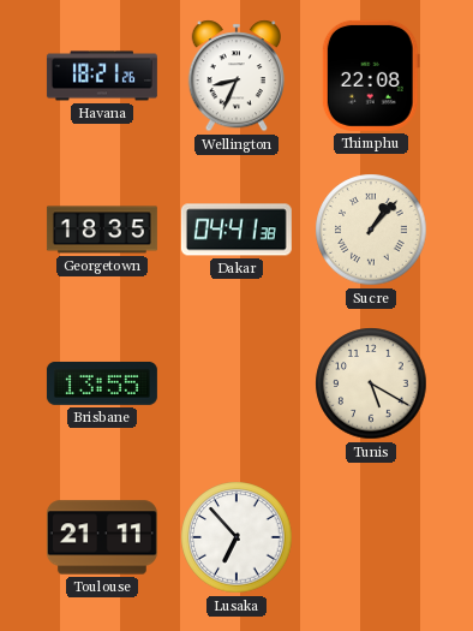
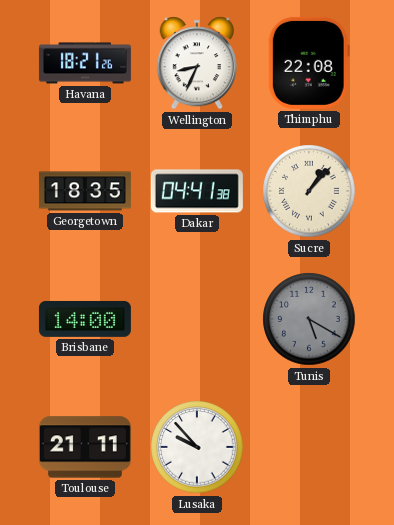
Brisbane: 13:55 -> 14:00
Tunis dial: cream -> grey
Lusaka: 6:53 -> 9:53
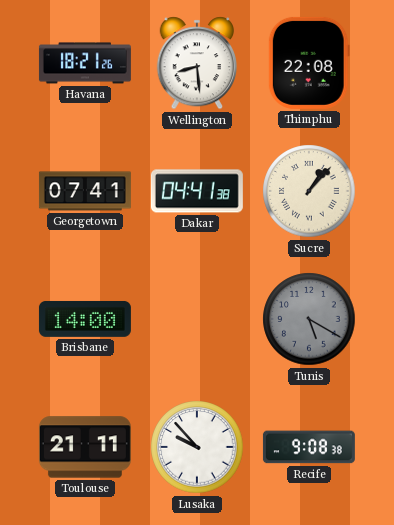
Wellington: 8:34 -> 8:29
Georgetown: 18:35 -> 07:41
Recife: none -> 9:08
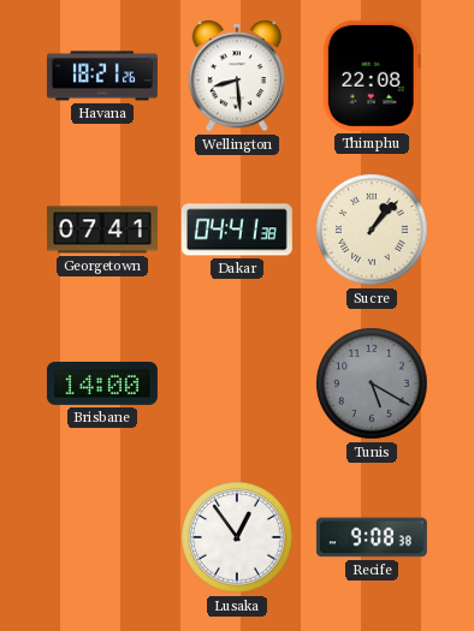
Toulouse: 21:11 -> none
Lusaka: 9:53 -> 12:54
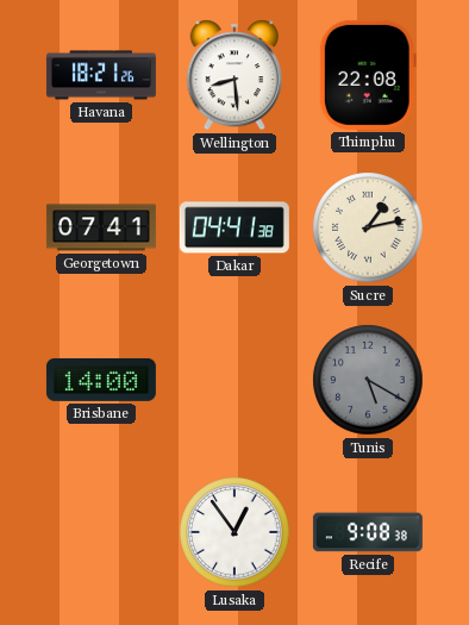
Sucre: 1:07 -> 1:13
